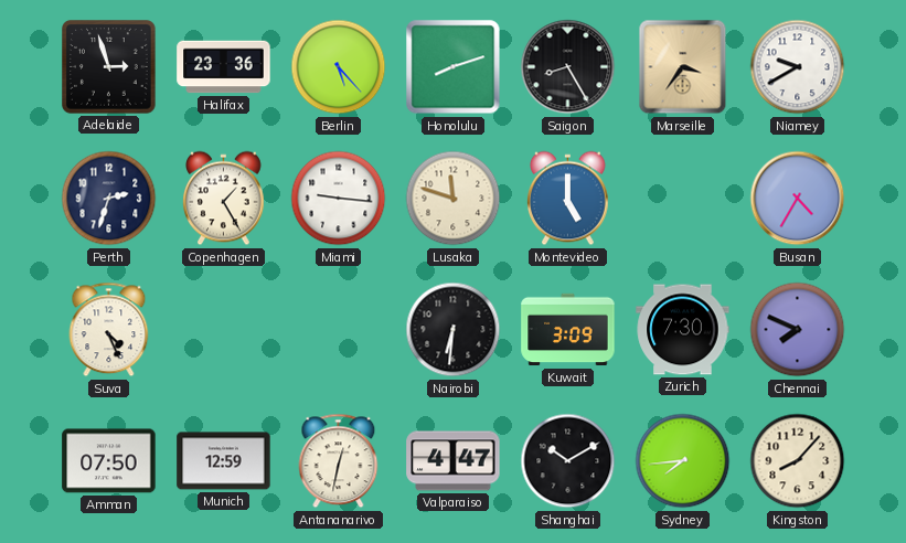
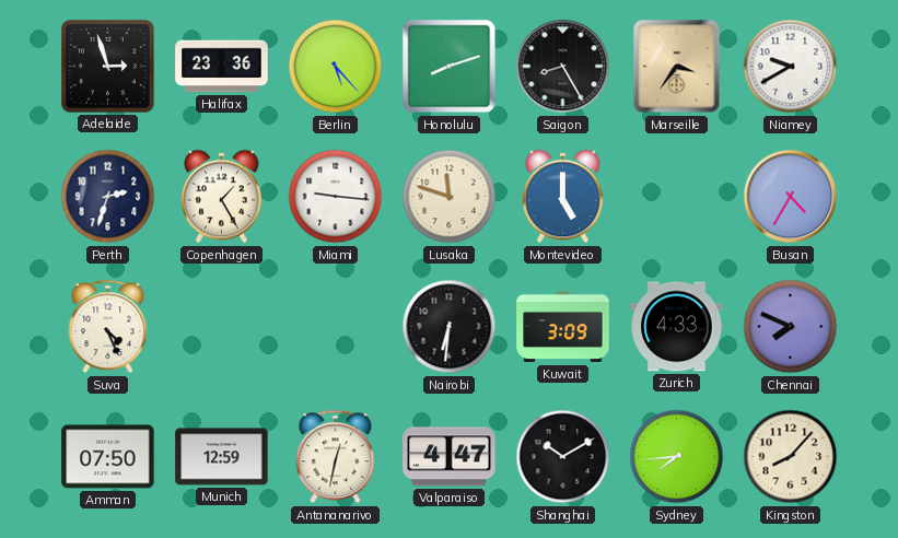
Zurich: 7:30 -> 4:33
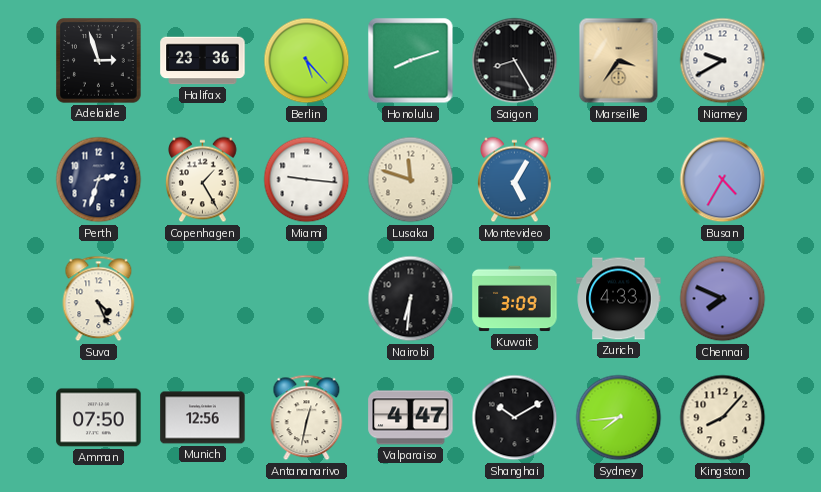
Montevideo: 5:00 -> 5:05
Munich: 12:59 -> 12:56
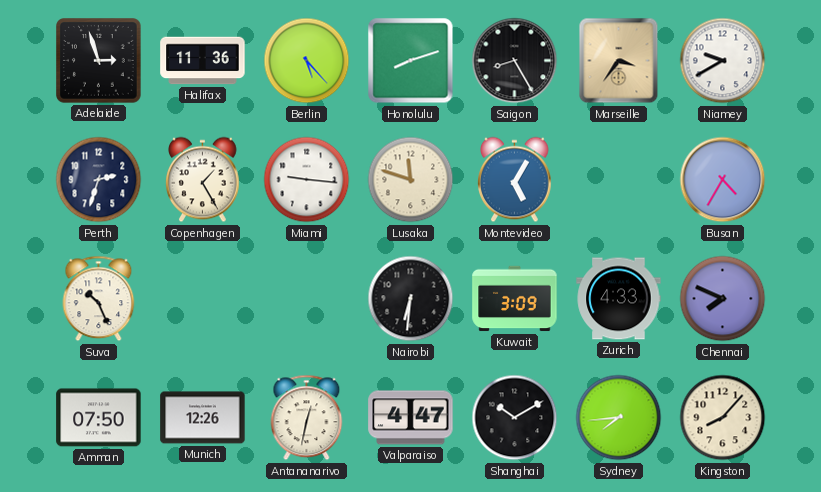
Halifax: 23:36 -> 11:36
Suva: 4:26 -> 10:26
Munich: 12:56 -> 12:26
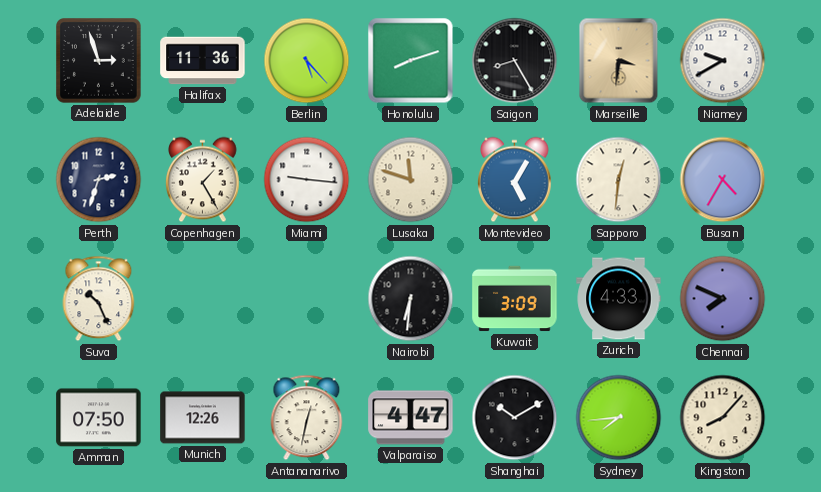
Marseille: 3:36 -> 3:31
Sapporo: none -> 12:31
